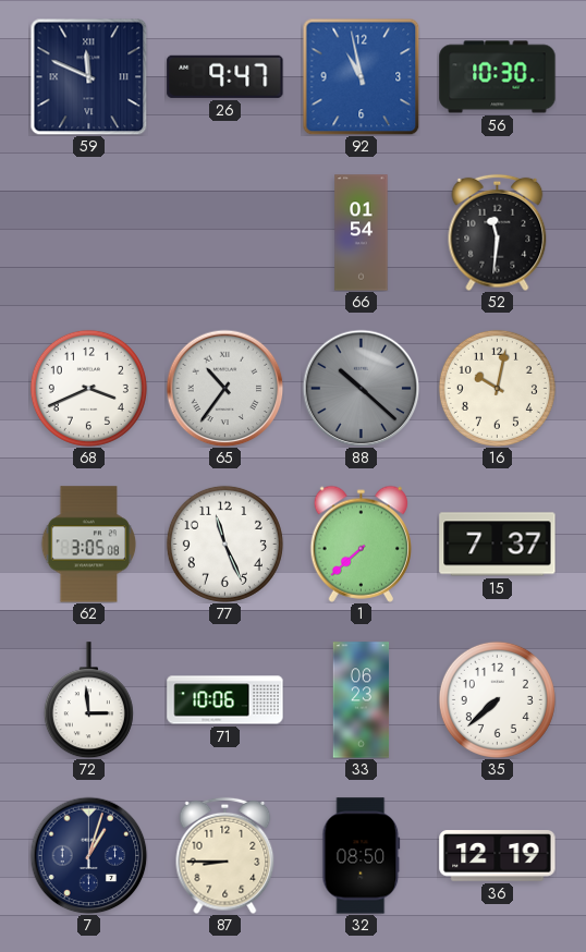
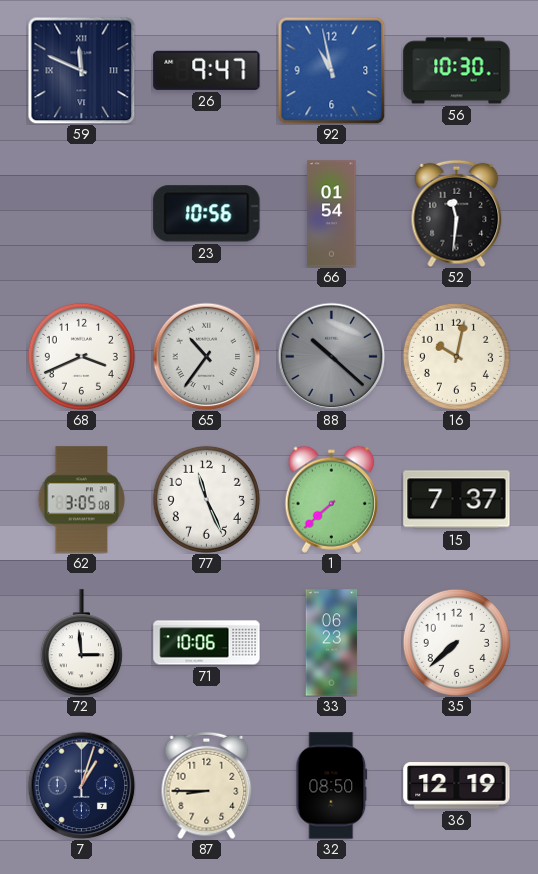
23: none -> 10:56
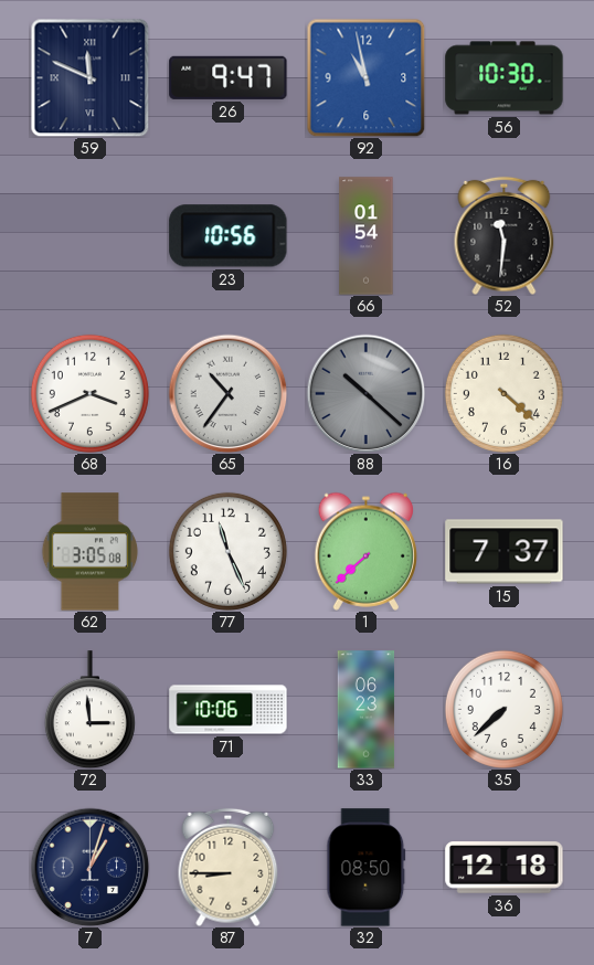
16: 10:02 -> 4:22
36: 12:19 -> 12:18
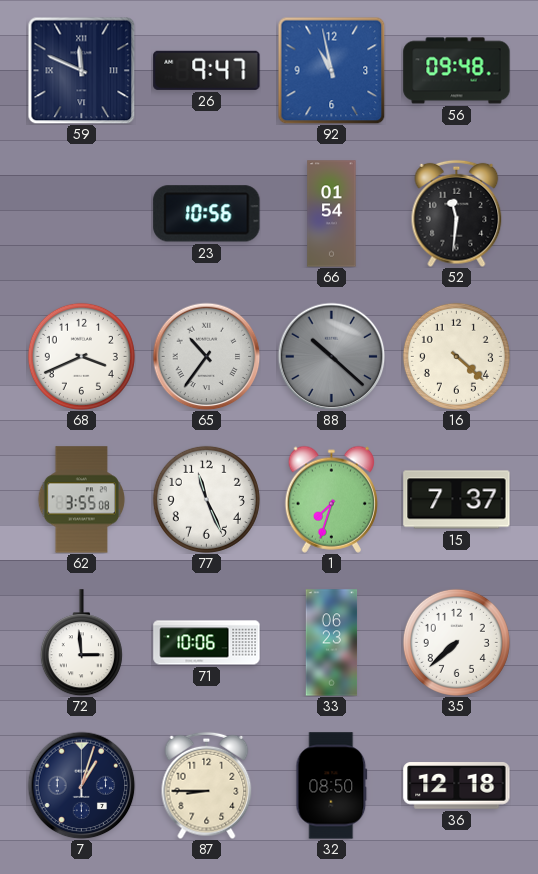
56: 10:30 -> 09:48
62: 3:05 -> 3:55
1: 7:38 -> 7:33
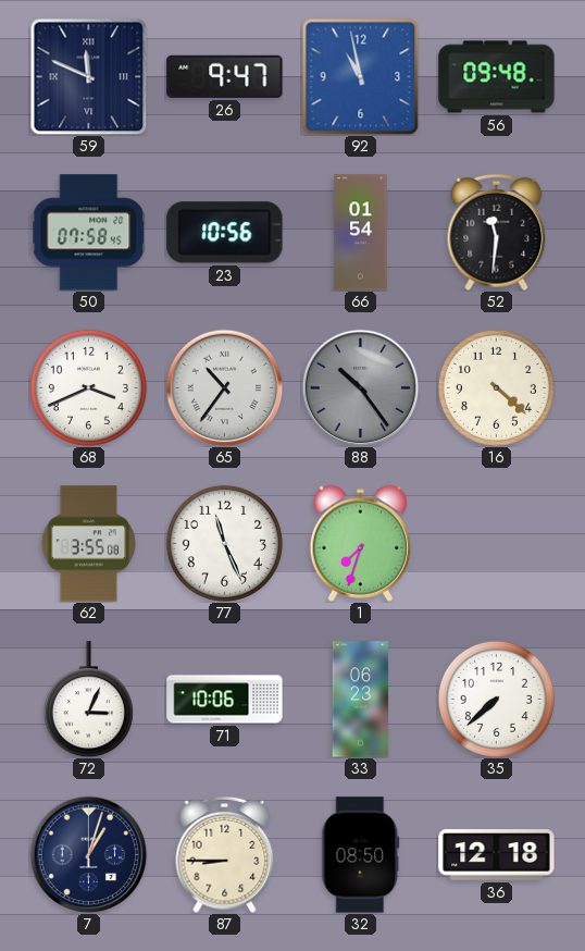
50: none -> 07:58
88: 10:22 -> 10:24
15: 7:37 -> none
72: 2:59 -> 3:04
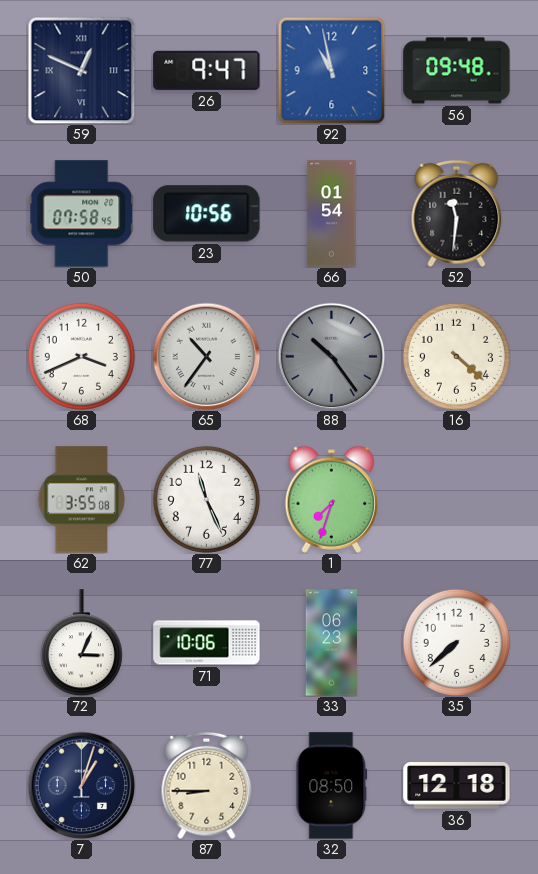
59: 11:49 -> 12:49
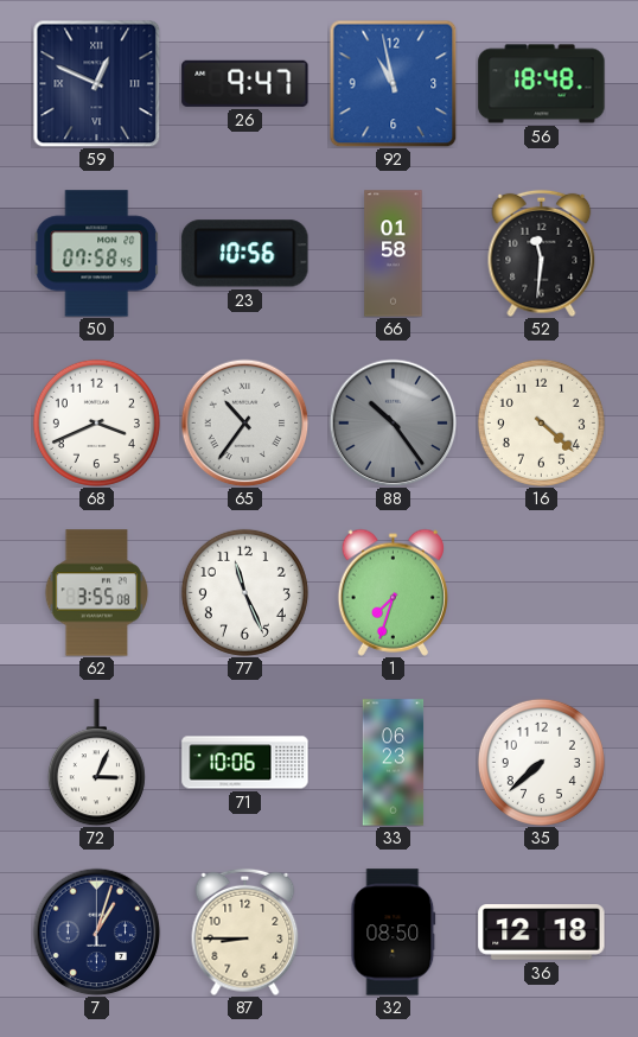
56: 09:48 -> 18:48
66: 01:54 -> 01:58
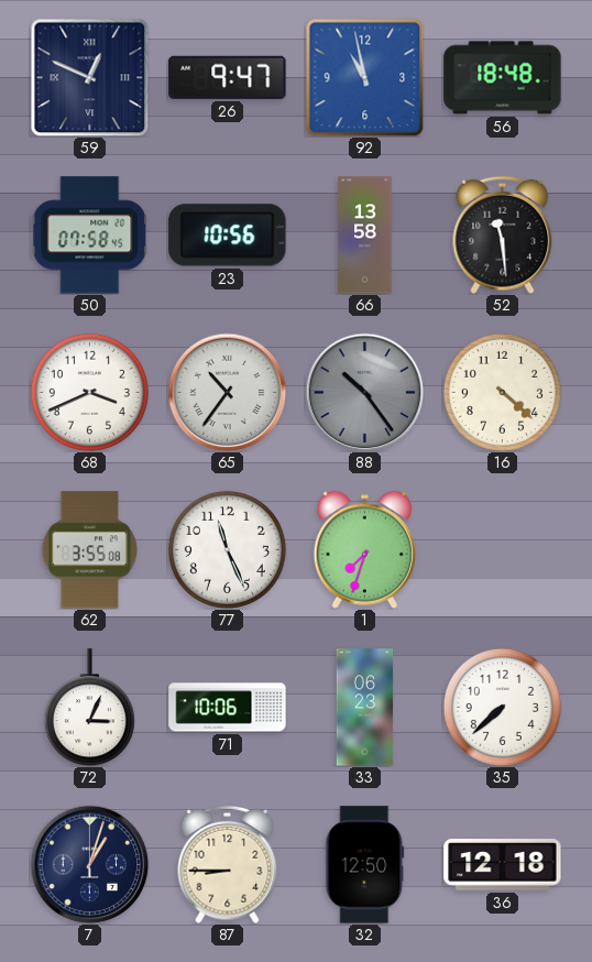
66: 01:58 -> 13:58
52: 11:31 -> 11:29
32: 08:50 -> 12:50
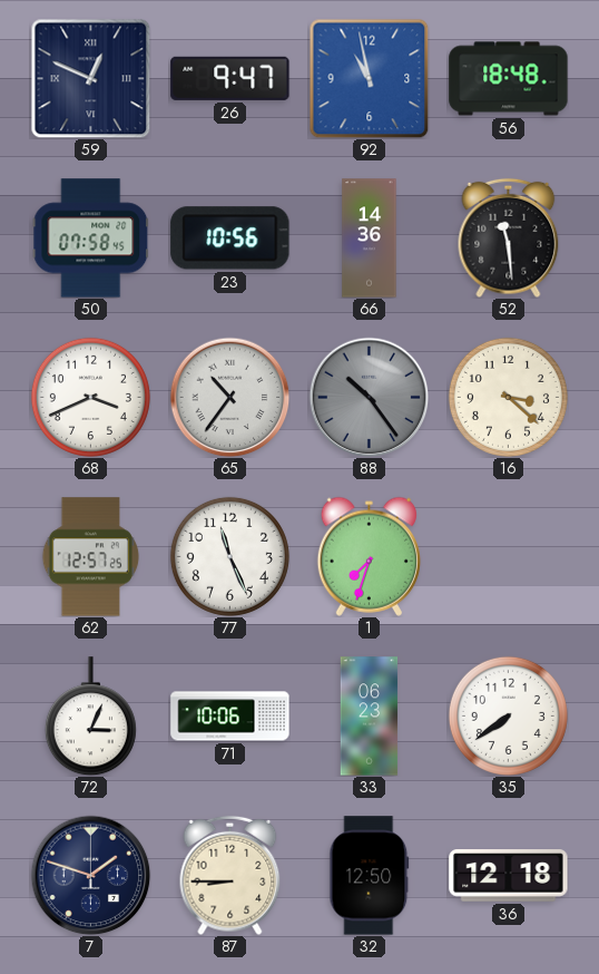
66: 13:58 -> 14:36
16: 4:22 -> 3:22
62: 3:55 -> 12:57
35: 7:38 -> 7:39
7: 1:03 -> 1:48
